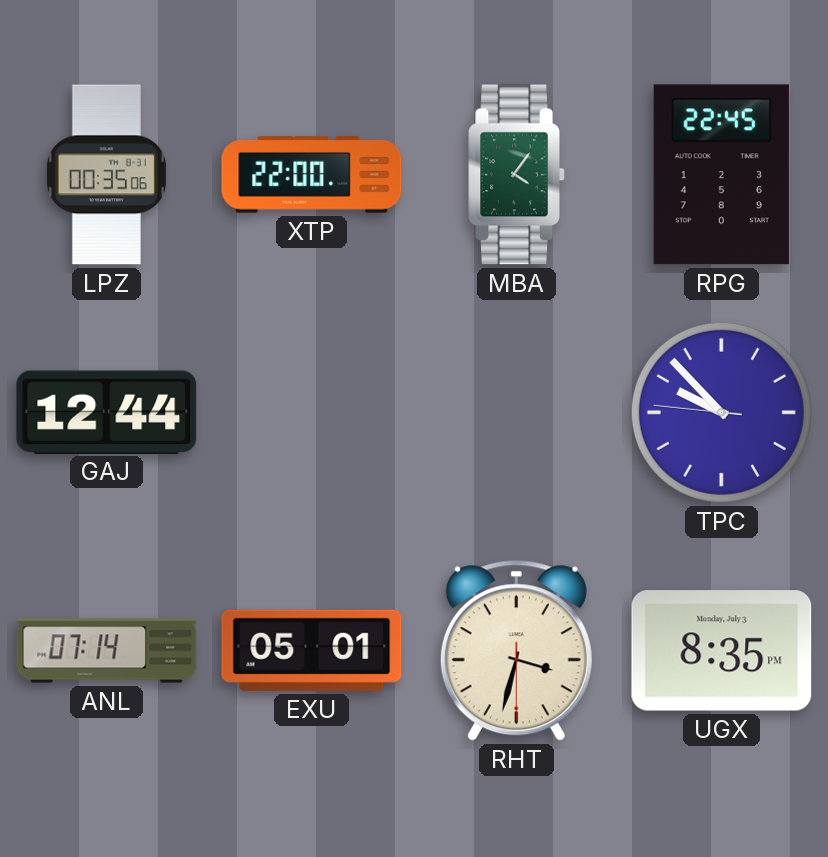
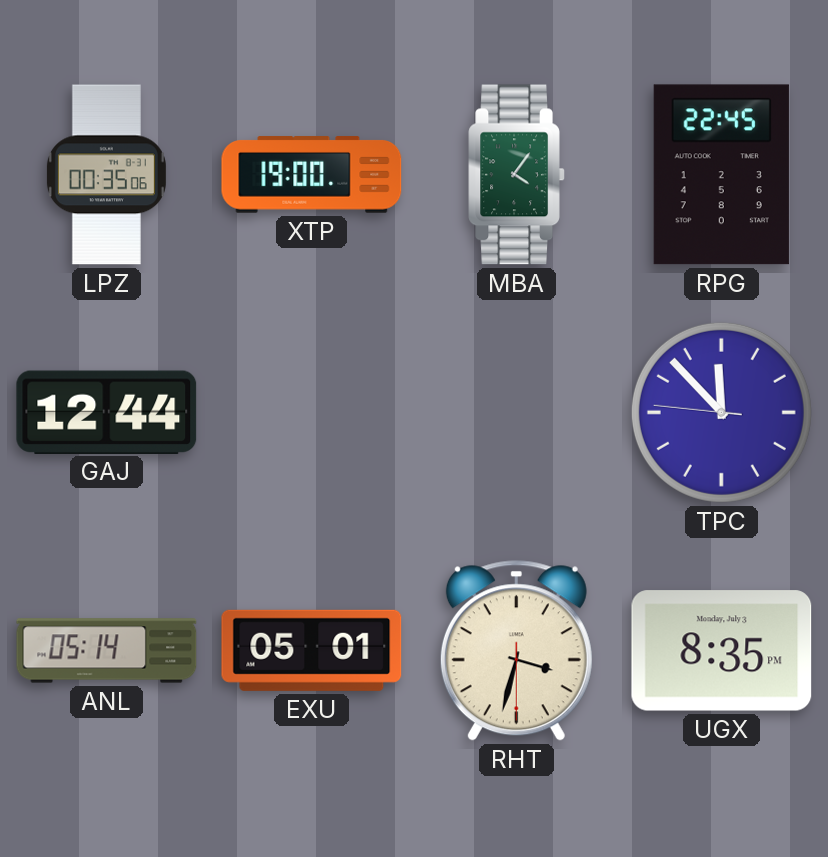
XTP: 22:00 -> 19:00
TPC: 9:52 -> 11:52
ANL: 07:14 -> 05:14
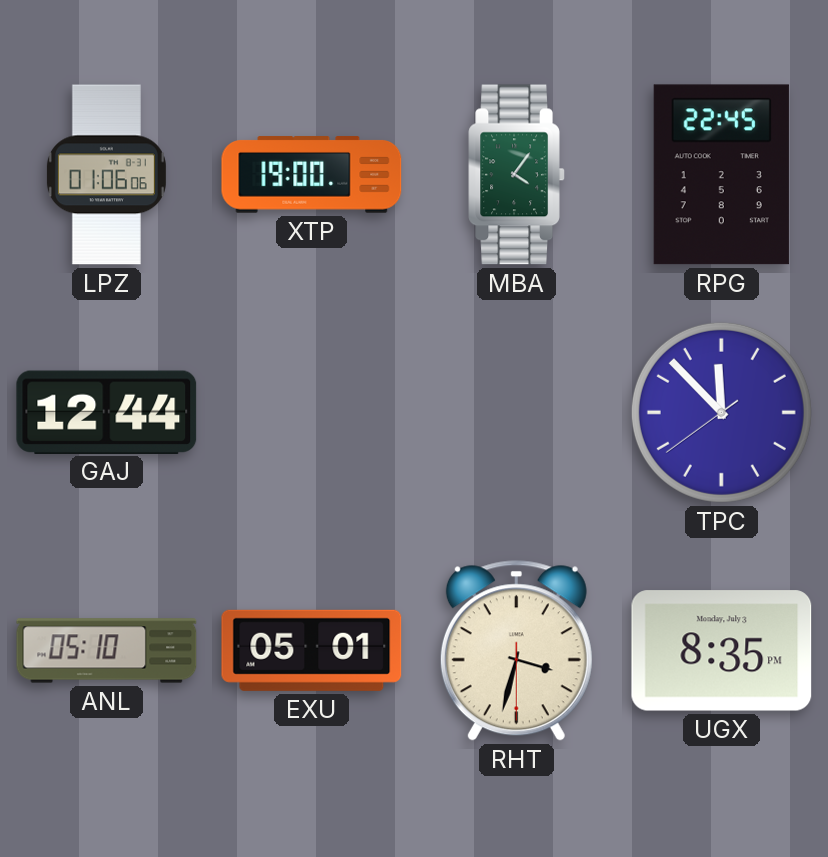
LPZ: 00:35 -> 01:06
TPC: 11:52:46 -> 11:52:39
ANL: 05:14 -> 05:10
